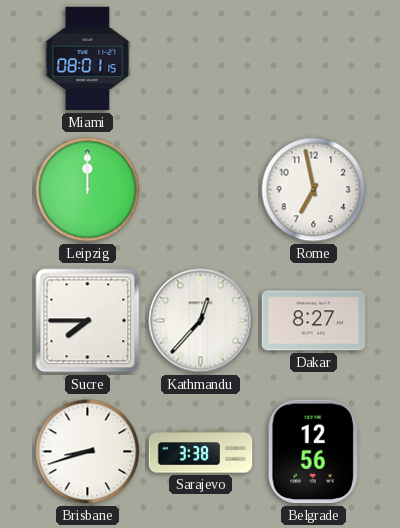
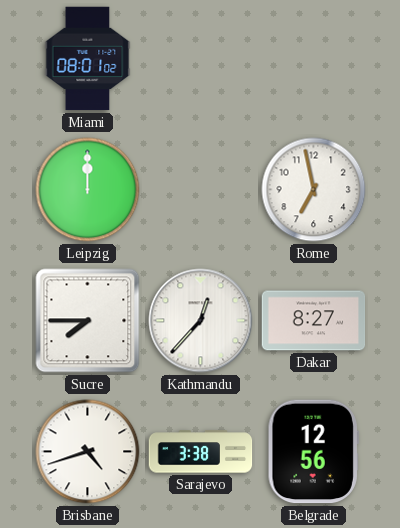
Miami: 08:01:15 -> 08:01:02
Brisbane: 8:42 -> 4:42
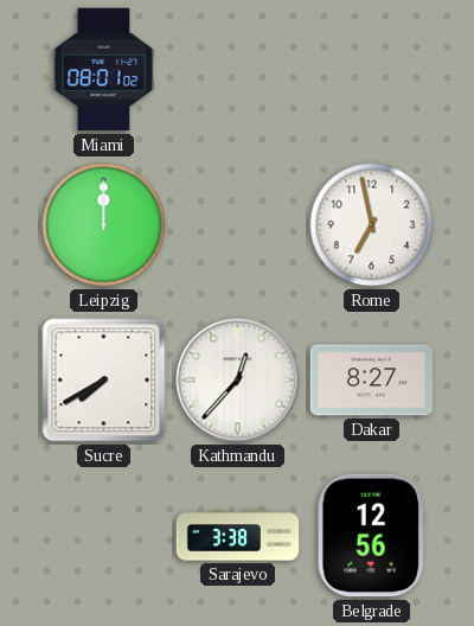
Sucre: 7:45 -> 7:40
Brisbane: 4:42 -> none
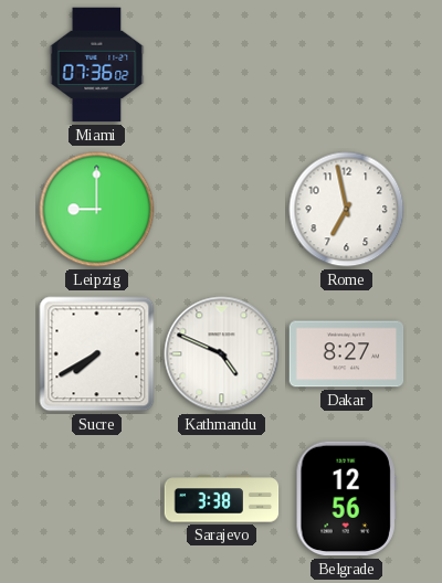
Miami: 08:01 -> 07:36
Leipzig: 12:00 -> 9:00
Kathmandu: 12:37 -> 4:49
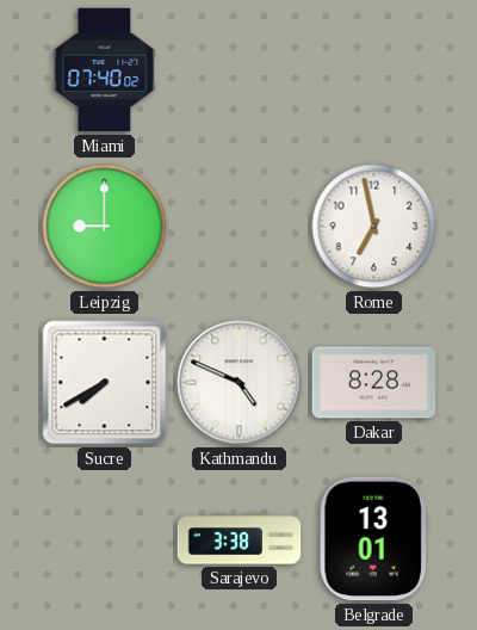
Miami: 07:36 -> 07:40
Dakar: 8:27 -> 8:28
Belgrade: 12:56 -> 13:01
